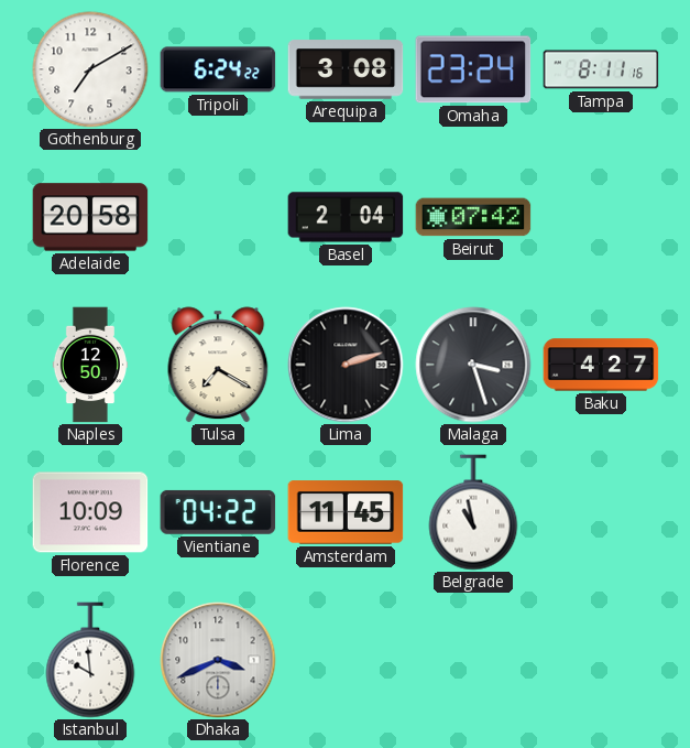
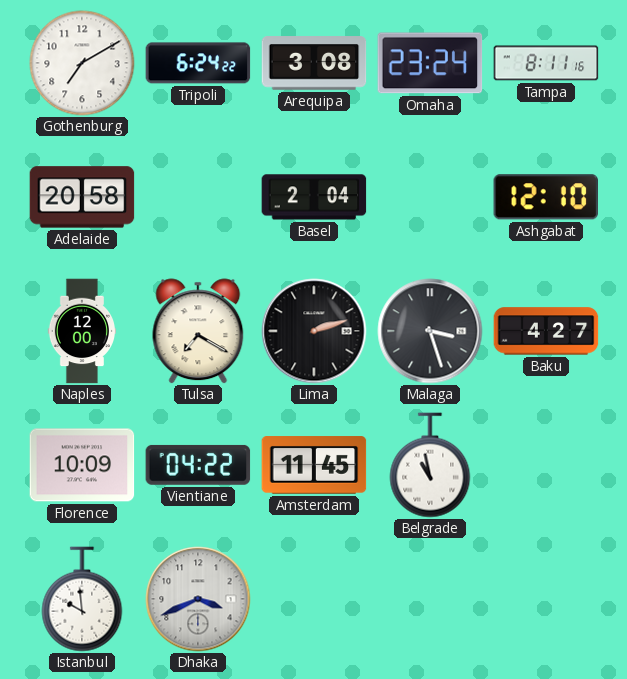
Beirut: 07:42 -> none
Ashgabat: none -> 12:10
Naples: 12:50 -> 12:00
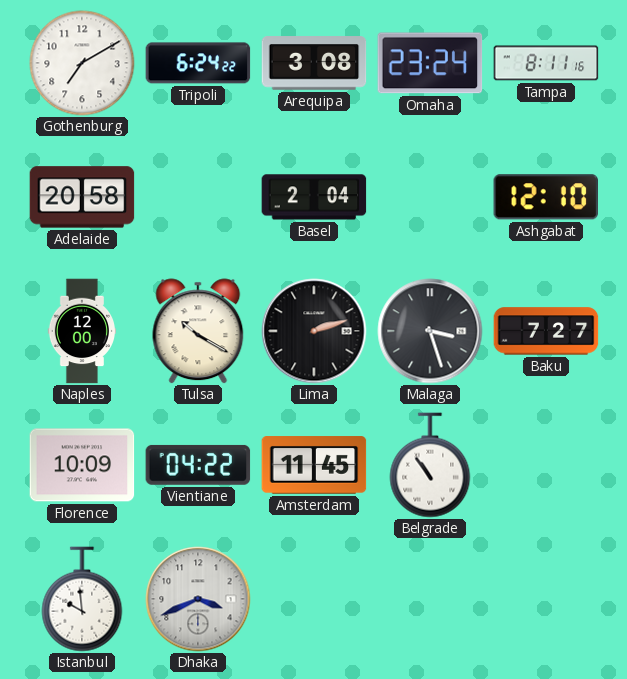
Tulsa: 7:20 -> 10:20
Baku: 4:27 -> 7:27
Belgrade: 10:58 -> 10:54
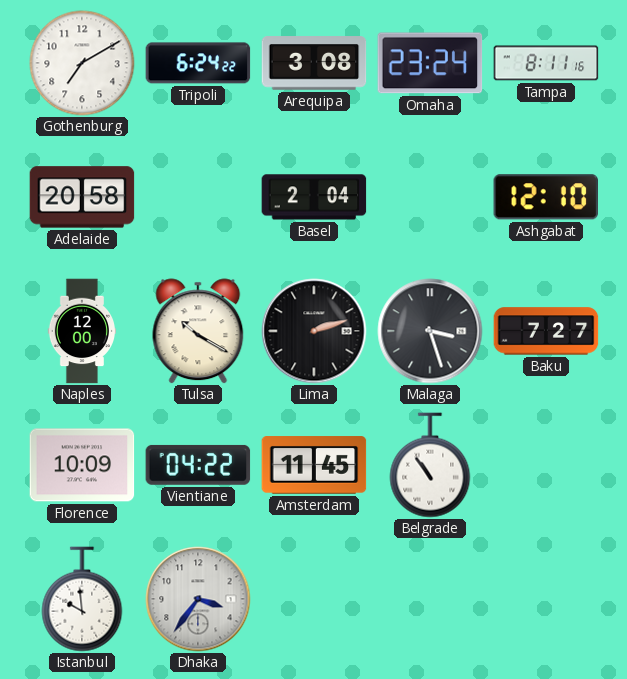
Dhaka: 3:41 -> 3:36
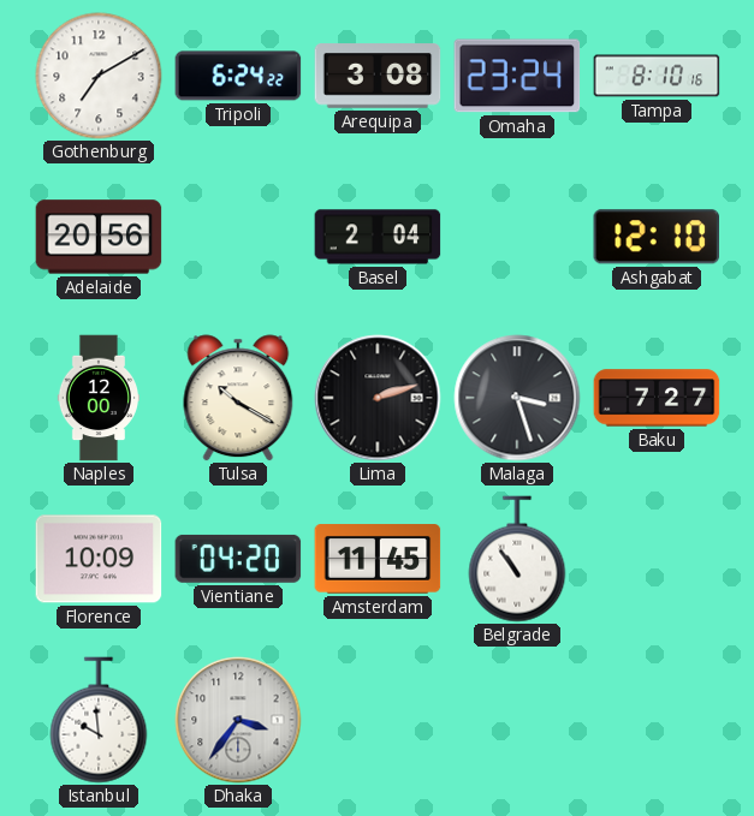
Tampa: 8:11 -> 8:10
Adelaide: 20:58 -> 20:56
Vientiane: 04:22 -> 04:20
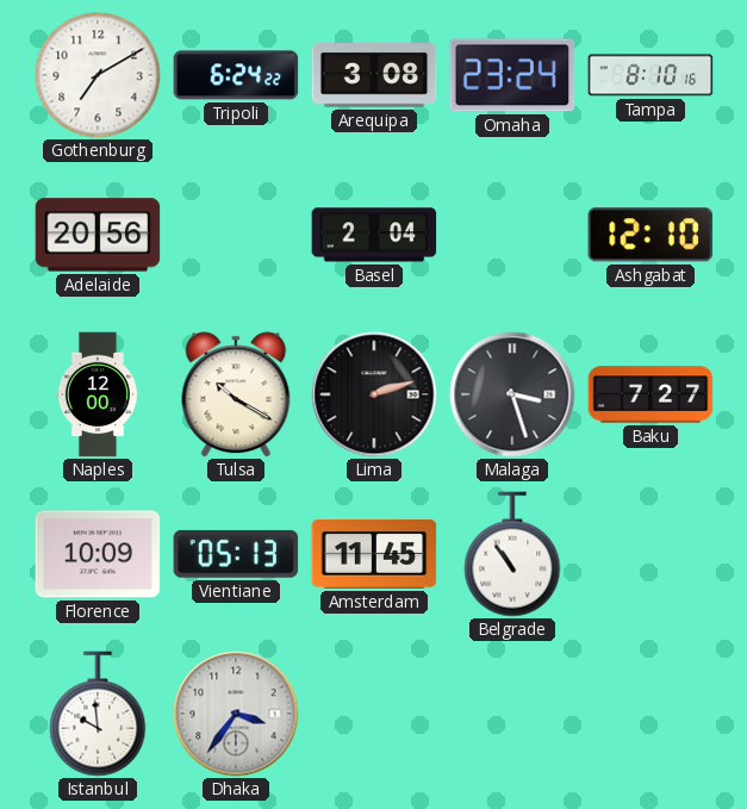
Vientiane: 04:20 -> 05:13
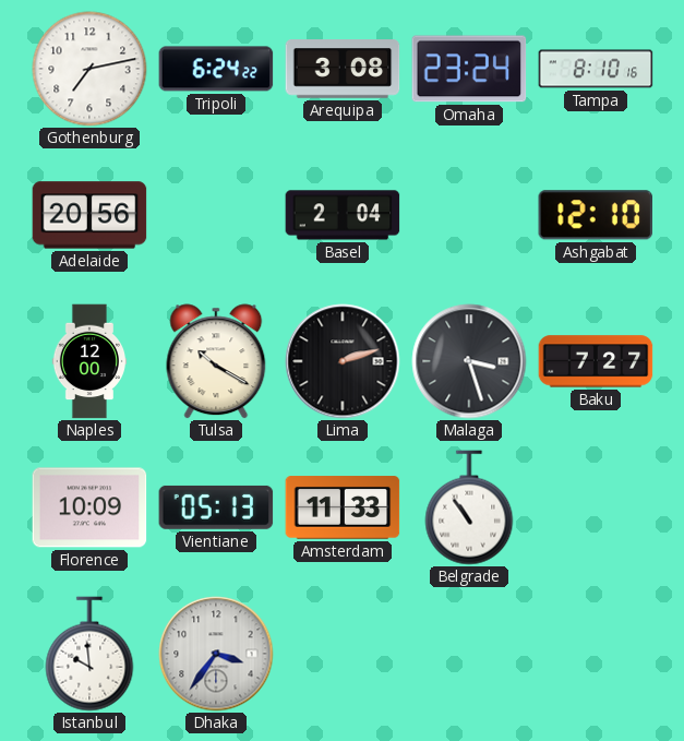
Gothenburg: 7:10 -> 7:13
Amsterdam: 11:45 -> 11:33
